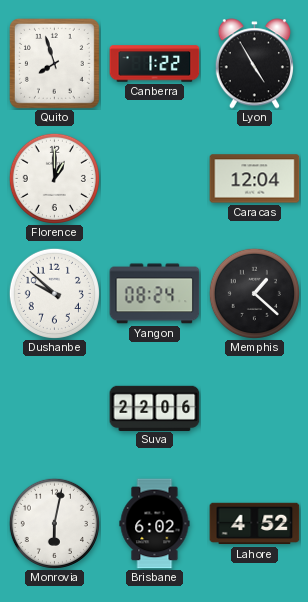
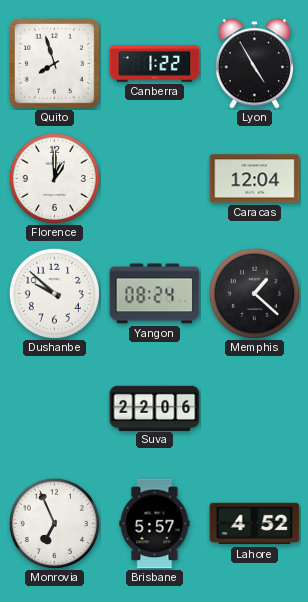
Monrovia: 6:02 -> 6:56
Brisbane: 6:02 -> 5:57
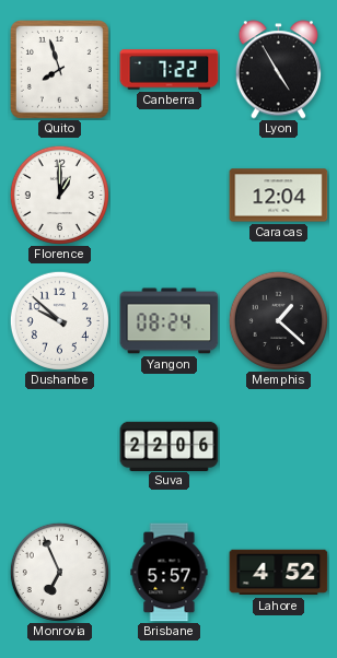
Canberra: 1:22 -> 7:22
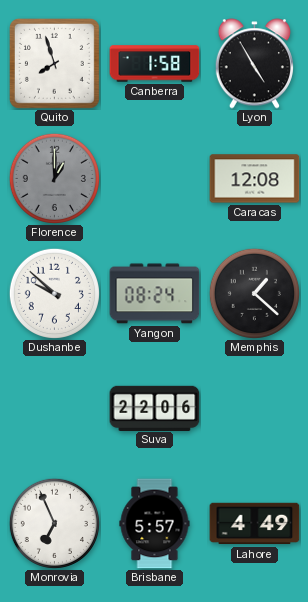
Canberra: 7:22 -> 1:58
Florence dial: white -> grey
Caracas: 12:04 -> 12:08
Lahore: 4:52 -> 4:49
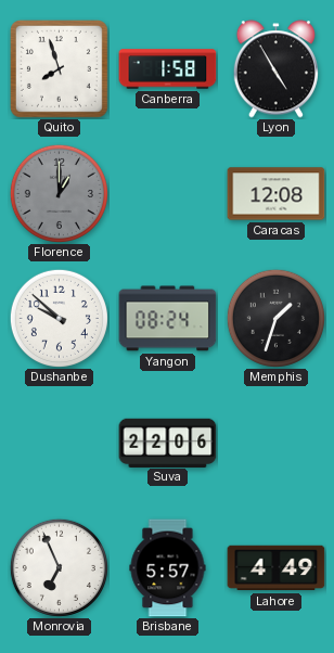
Memphis: 1:22 -> 1:33
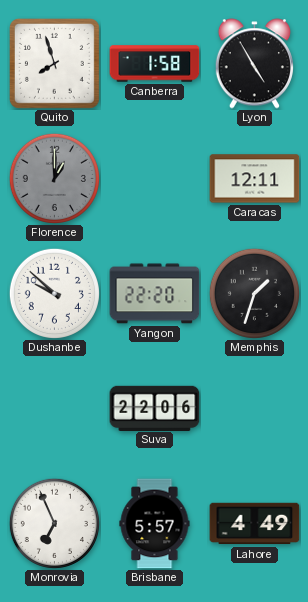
Caracas: 12:08 -> 12:11
Yangon: 08:24 -> 22:20
